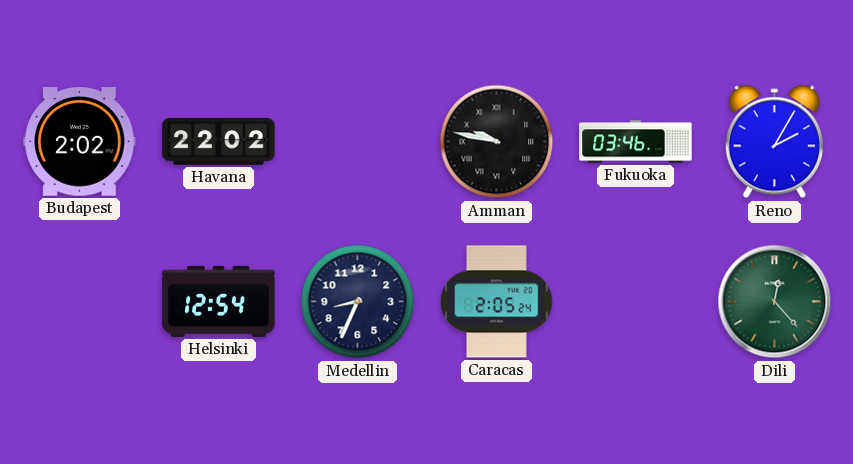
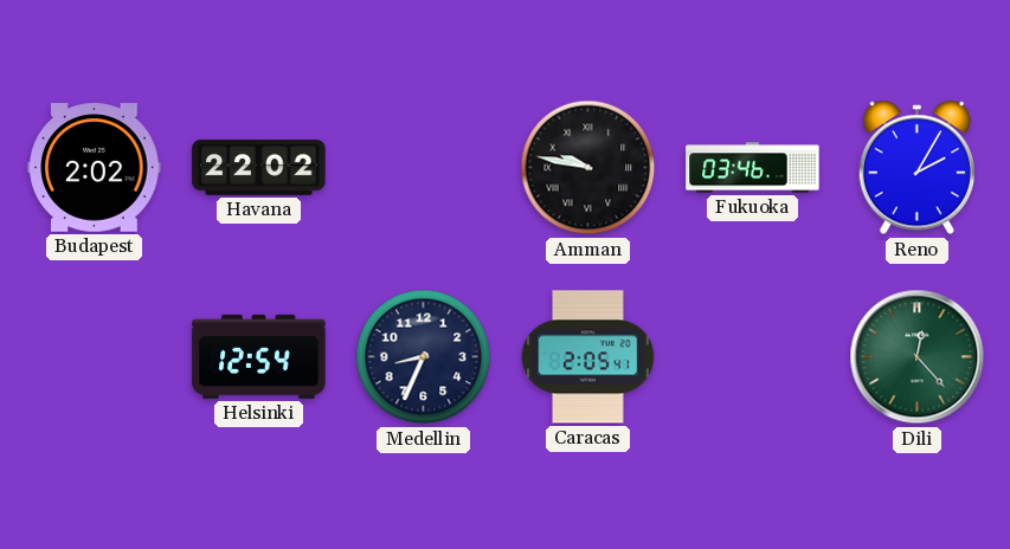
Caracas: 2:05:24 -> 2:05:41
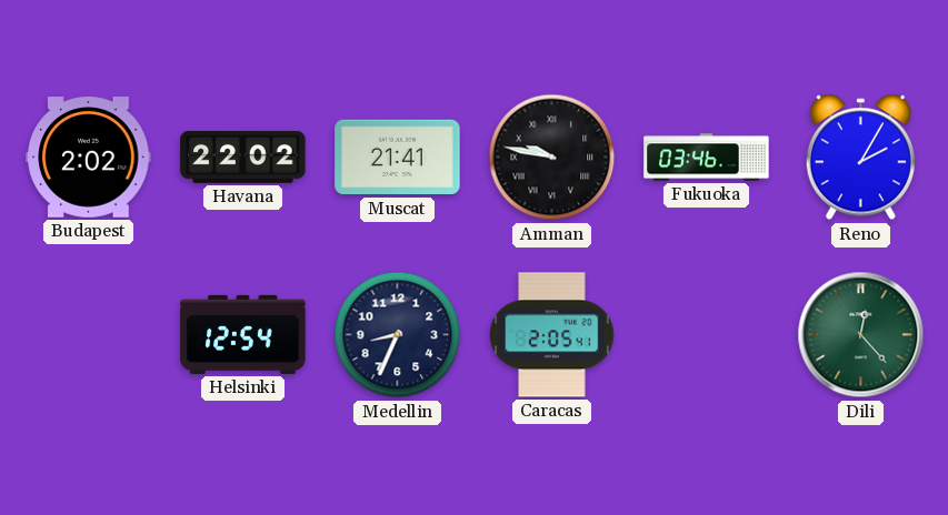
Muscat: none -> 21:41
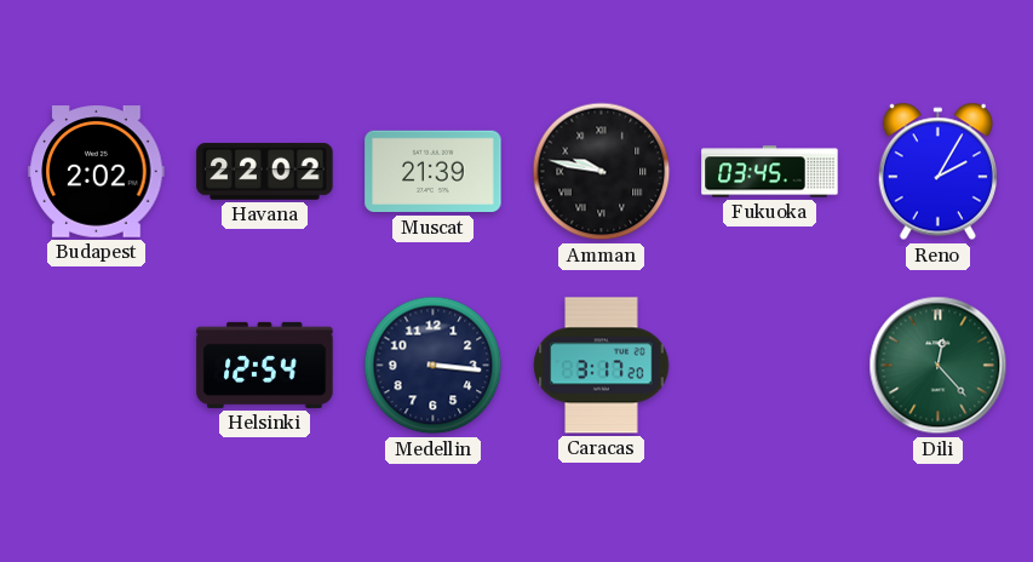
Muscat: 21:41 -> 21:39
Fukuoka: 03:46 -> 03:45
Medellin: 8:34 -> 3:16
Caracas: 2:05 -> 3:17
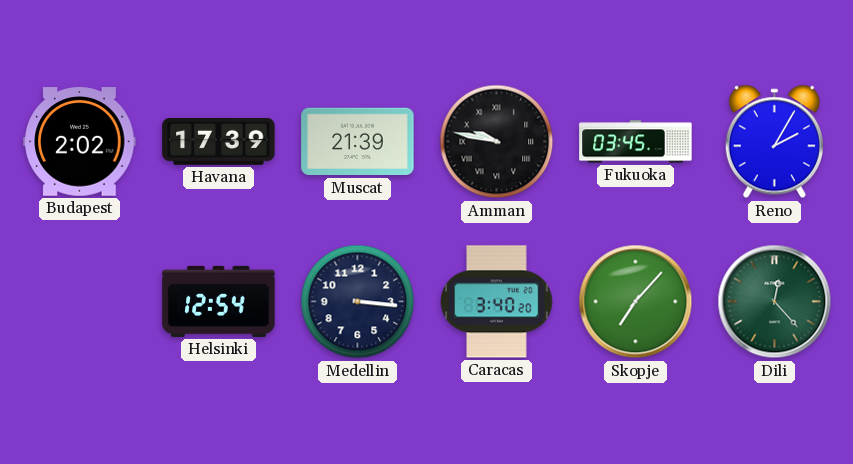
Havana: 22:02 -> 17:39
Caracas: 3:17 -> 3:40
Skopje: none -> 7:07
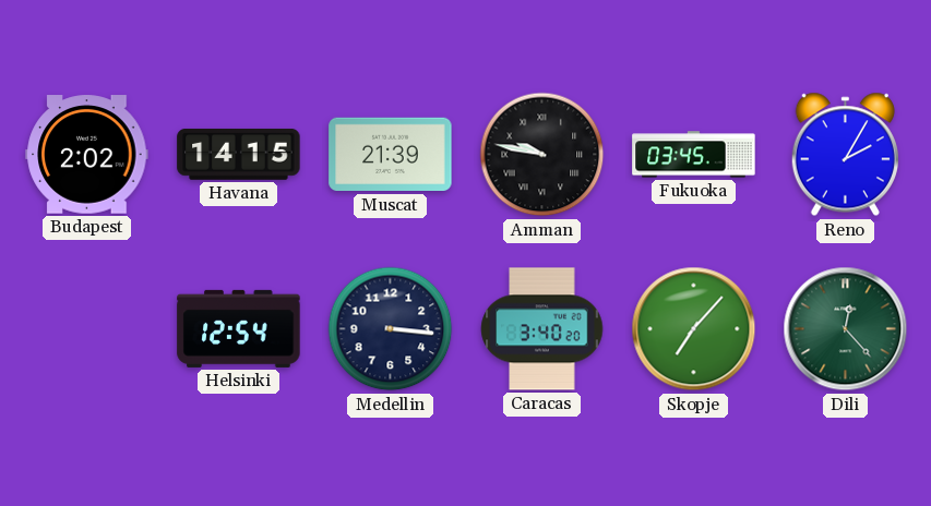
Havana: 17:39 -> 14:15
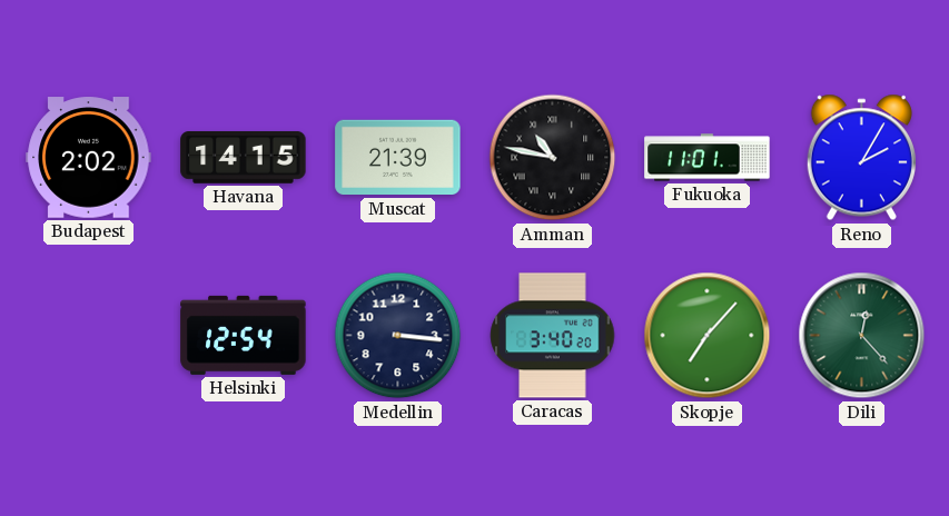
Amman: 9:47 -> 10:47
Fukuoka: 03:45 -> 11:01
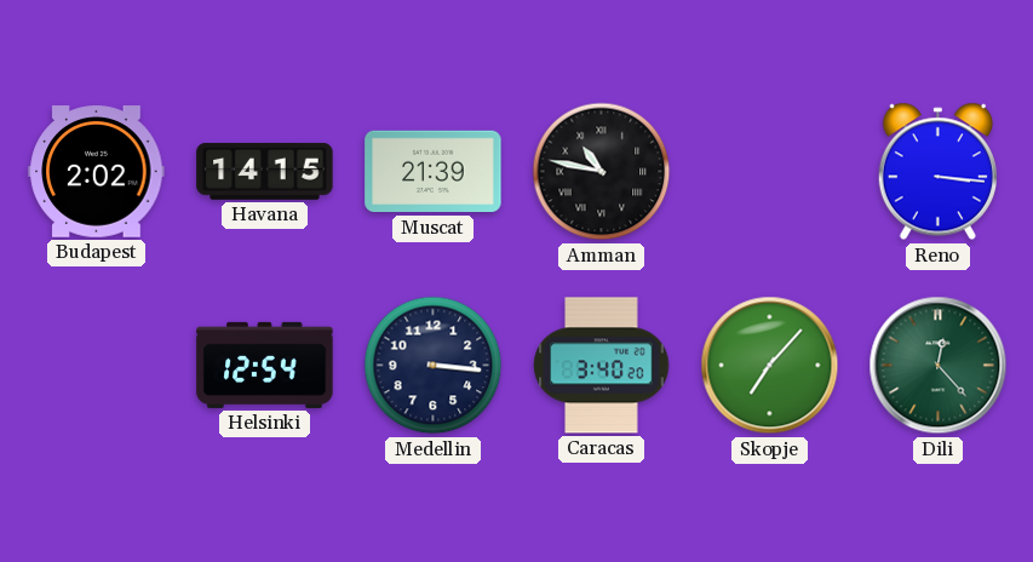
Fukuoka: 11:01 -> none
Reno: 2:05 -> 3:16
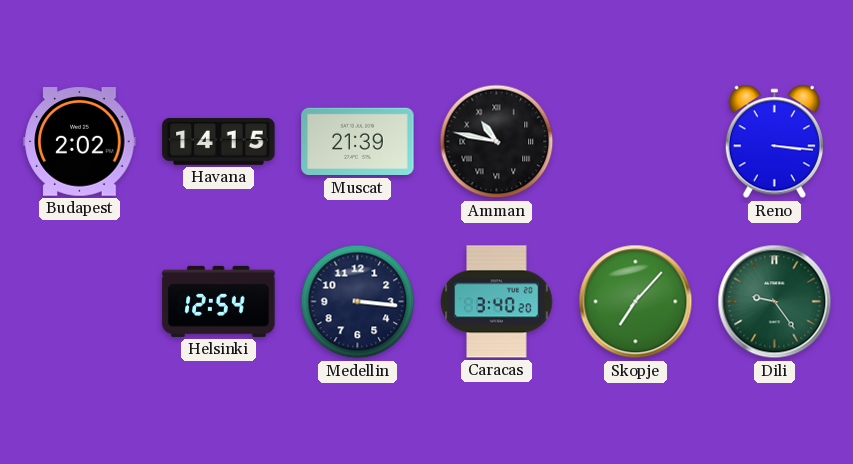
Dili: 12:23 -> 9:24
